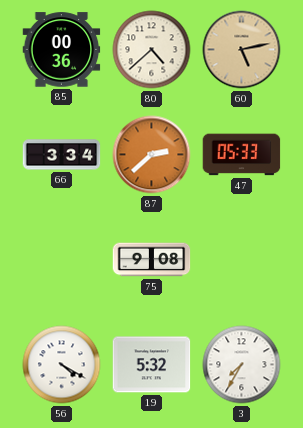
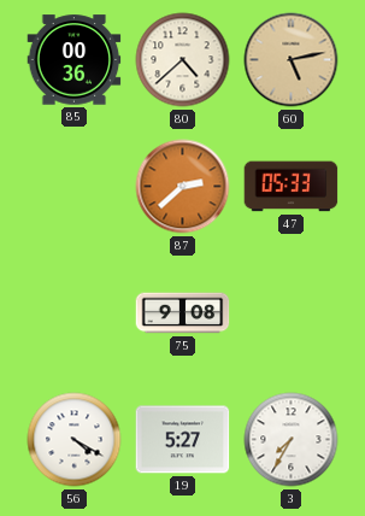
66: 3:34 -> none
19: 5:32 -> 5:27
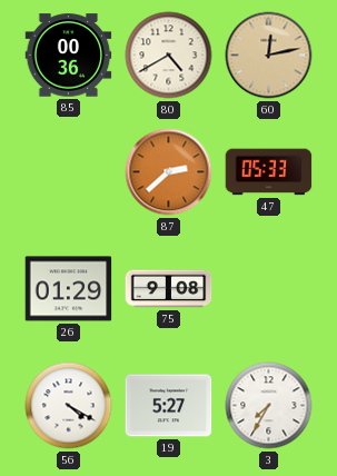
80: 4:38 -> 4:40
60: 5:13 -> 12:13
26: none -> 01:29
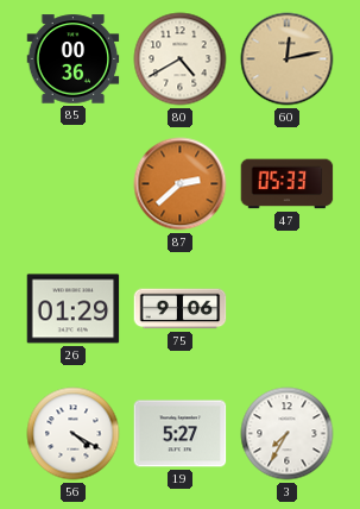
75: 9:08 -> 9:06
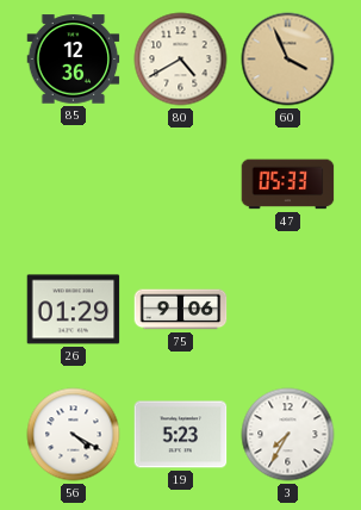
85: 00:36 -> 12:36
60: 12:13 -> 3:56
87: 2:38 -> none
19: 5:27 -> 5:23
